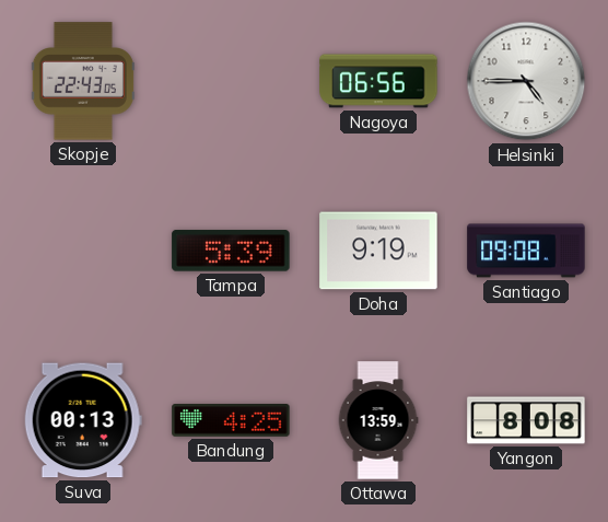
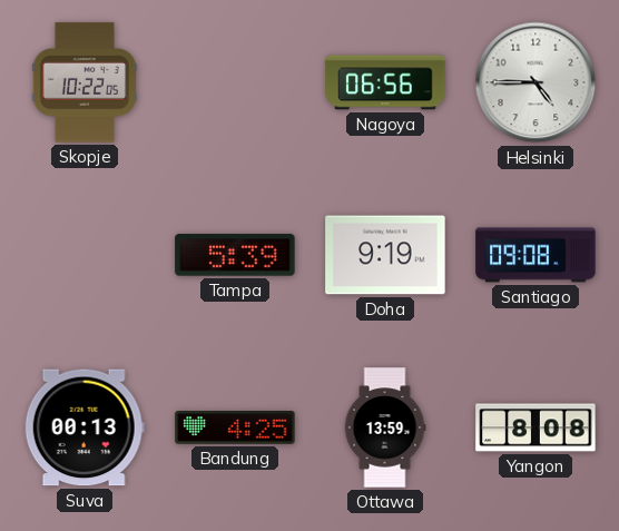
Skopje: 22:43 -> 10:22
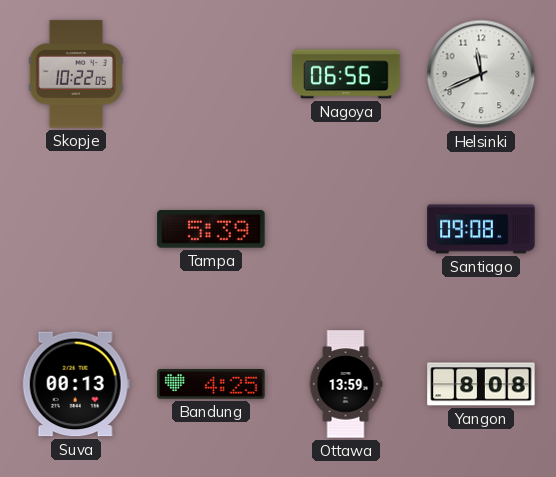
Helsinki: 4:45 -> 11:41
Doha: 9:19 -> none
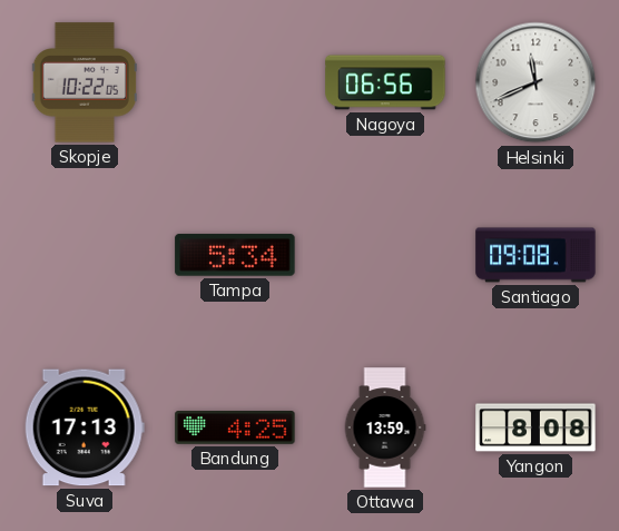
Tampa: 5:39 -> 5:34
Suva: 00:13 -> 17:13
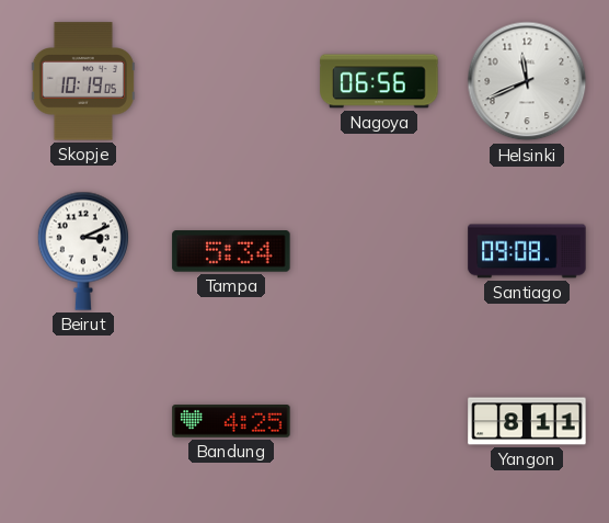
Skopje: 10:22 -> 10:19
Beirut: none -> 3:11
Suva: 17:13 -> none
Ottawa: 13:59 -> none
Yangon: 8:08 -> 8:11
